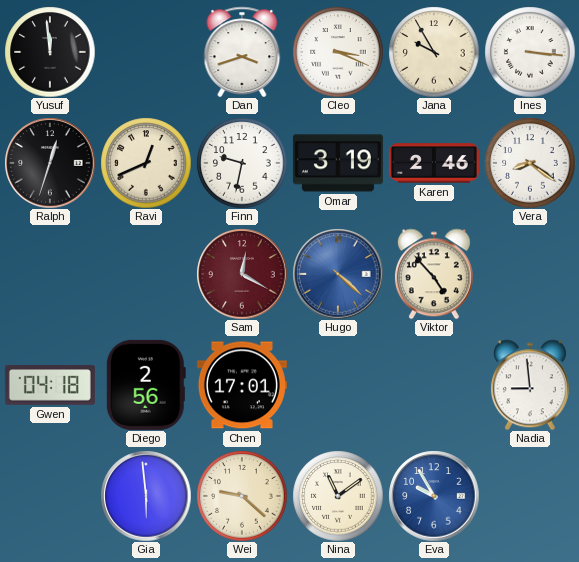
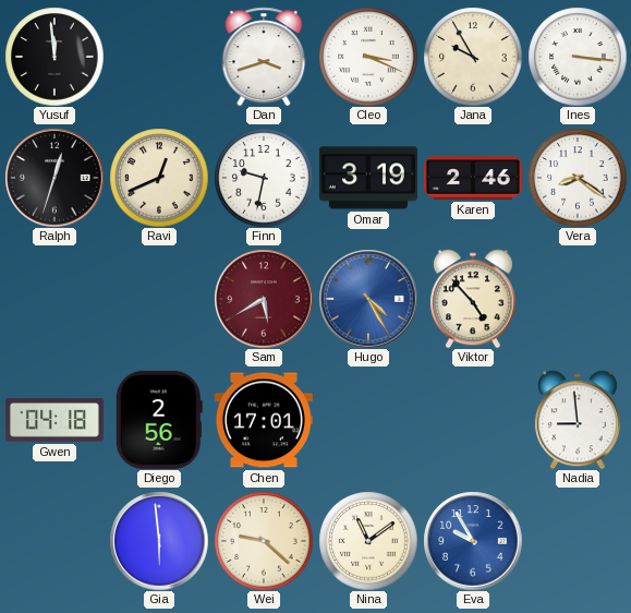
Sam: 12:20 -> 5:40
Hugo: 4:22 -> 4:25
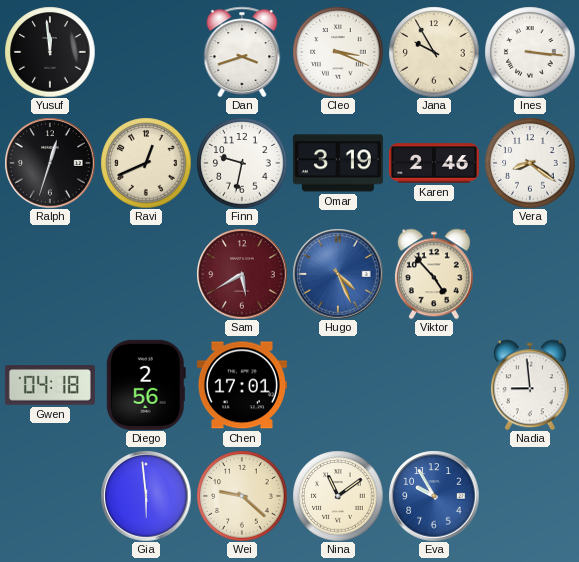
Hugo: 4:25 -> 4:26
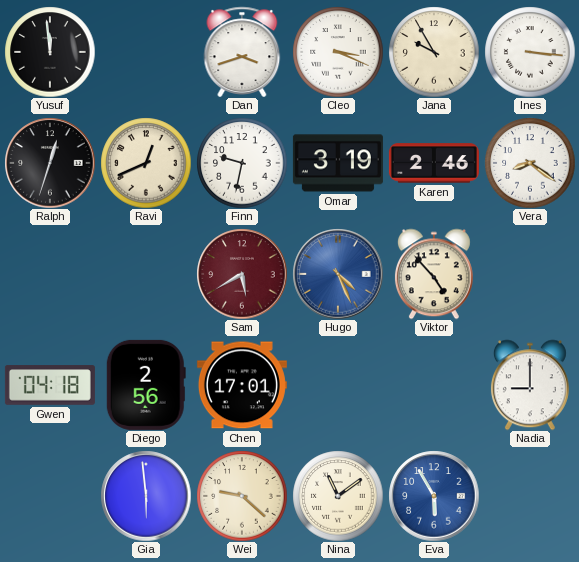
Nadia: 8:59 -> 9:00
Eva: 9:55 -> 5:55
